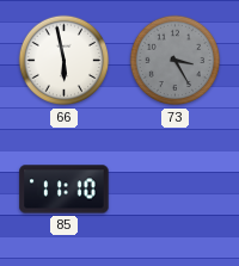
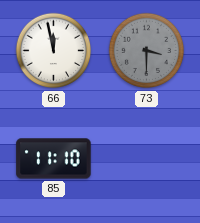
66: 5:58 -> 11:58
73: 3:25 -> 3:30
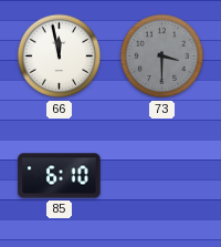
85: 11:10 -> 6:10
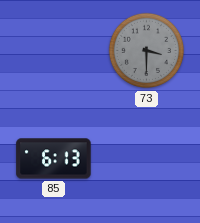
66: 11:58 -> none
85: 6:10 -> 6:13
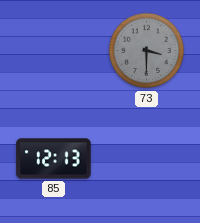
85: 6:13 -> 12:13
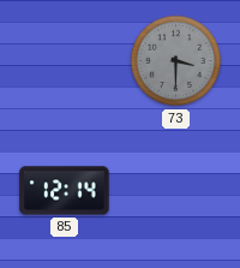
85: 12:13 -> 12:14
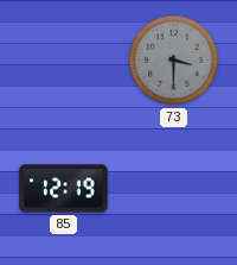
85: 12:14 -> 12:19
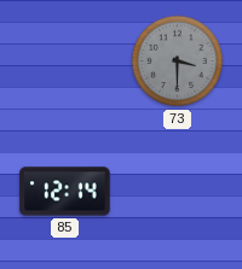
85: 12:19 -> 12:14
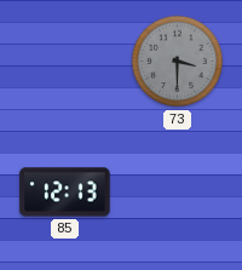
85: 12:14 -> 12:13
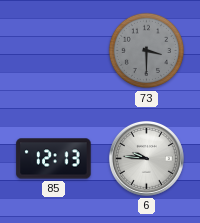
6: none -> 9:46
